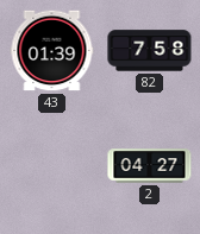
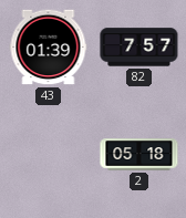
82: 7:58 -> 7:57
2: 04:27 -> 05:18
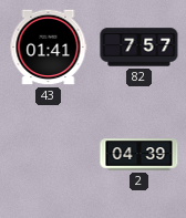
43: 01:39 -> 01:41
2: 05:18 -> 04:39
